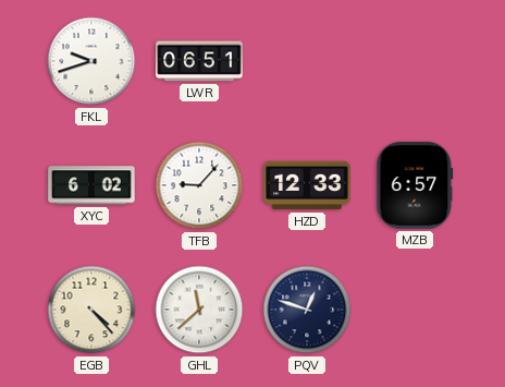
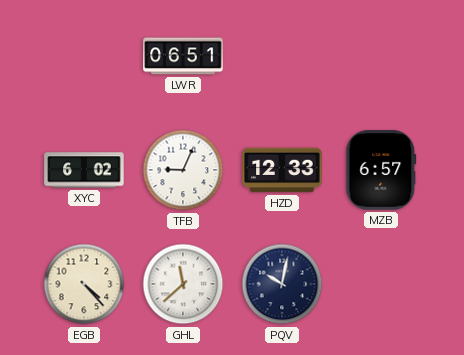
FKL: 9:42 -> none
TFB: 9:07 -> 9:04
PQV: 12:48 -> 10:02
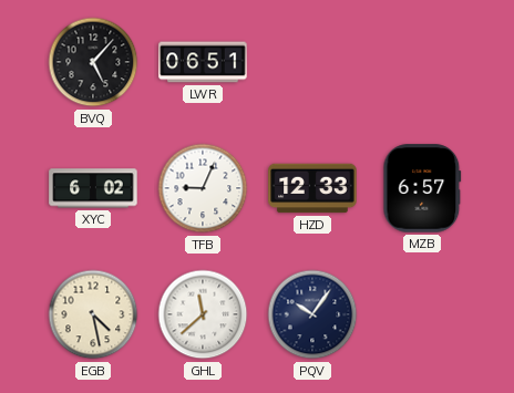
BVQ: none -> 5:07
EGB: 4:23 -> 4:28
PQV: 10:02 -> 10:06
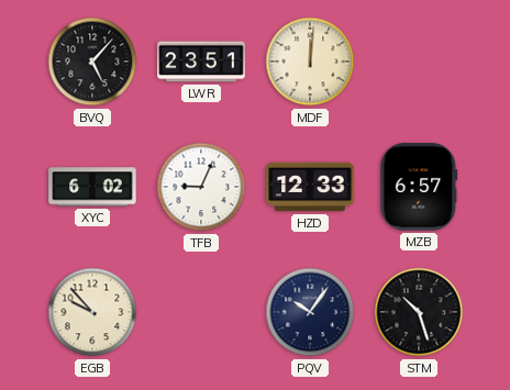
LWR: 06:51 -> 23:51
MDF: none -> 12:01
EGB: 4:28 -> 9:53
GHL: 11:38 -> none
STM: none -> 10:27
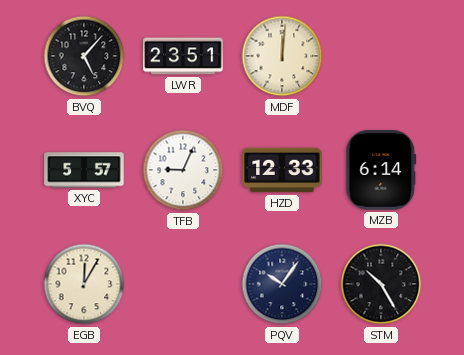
XYC: 6:02 -> 5:57
MZB: 6:57 -> 6:14
EGB: 9:53 -> 12:05
STM: 10:27 -> 10:25
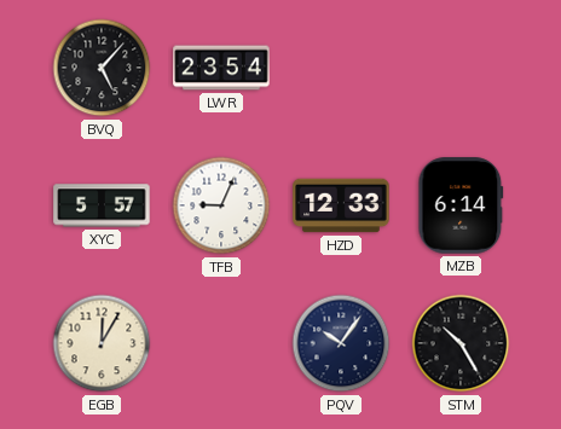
LWR: 23:51 -> 23:54
MDF: 12:01 -> none
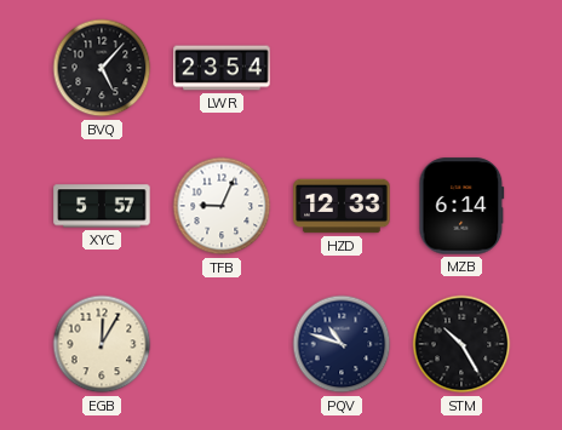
PQV: 10:06 -> 10:48
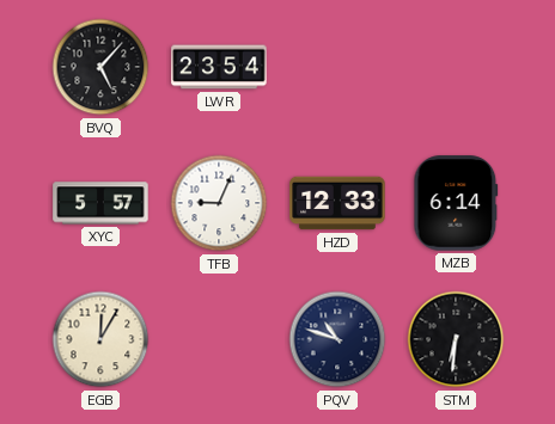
STM: 10:25 -> 6:31
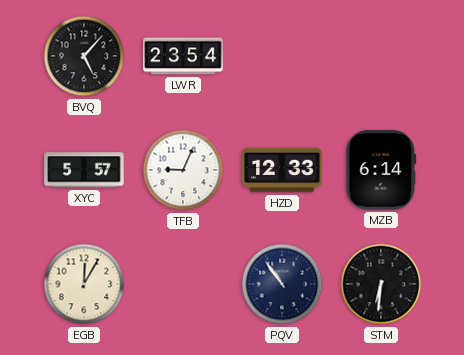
PQV: 10:48 -> 10:54
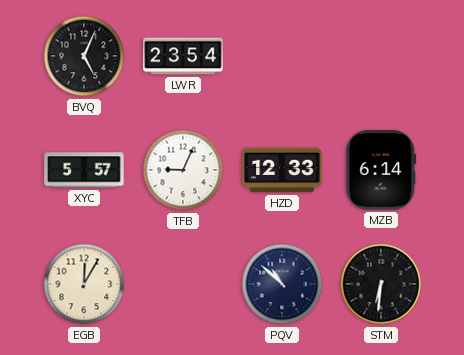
BVQ: 5:07 -> 5:04
PQV: 10:54 -> 10:52
